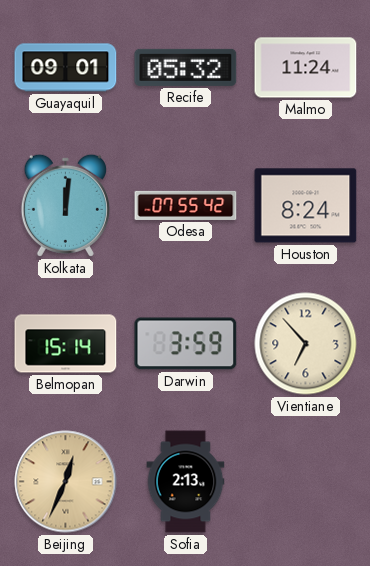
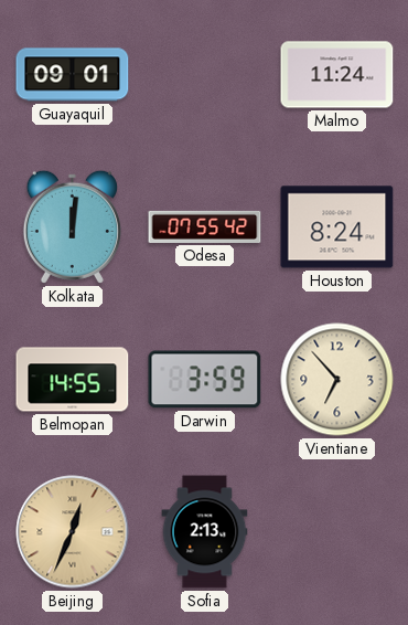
Recife: 05:32 -> none
Belmopan: 15:14 -> 14:55
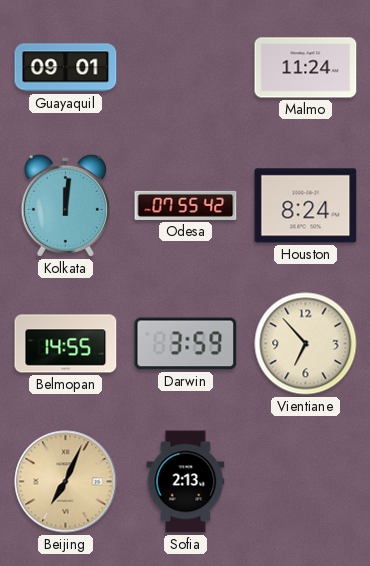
Beijing: 12:34 -> 7:04
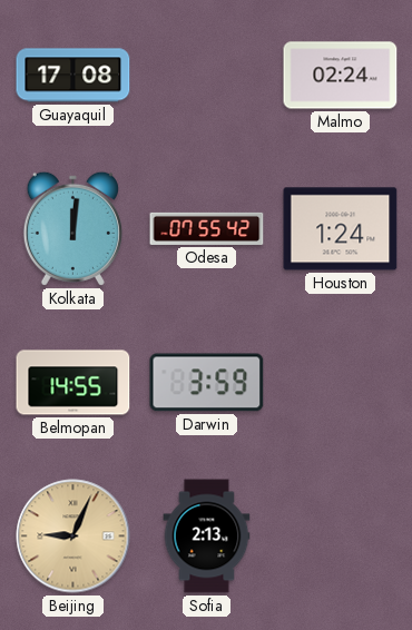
Guayaquil: 09:01 -> 17:08
Malmo: 11:24 -> 02:24
Houston: 8:24 -> 1:24
Vientiane: 6:53 -> none
Beijing: 7:04 -> 9:04
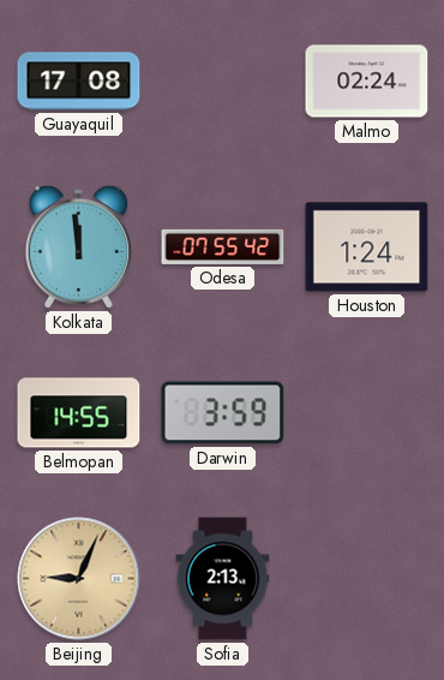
Kolkata: 12:01 -> 11:59
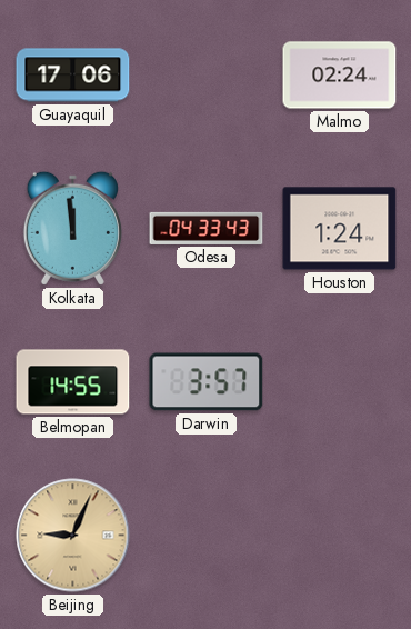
Guayaquil: 17:08 -> 17:06
Odesa: 07:55 -> 04:33
Darwin: 3:59 -> 3:57
Sofia: 2:13 -> none
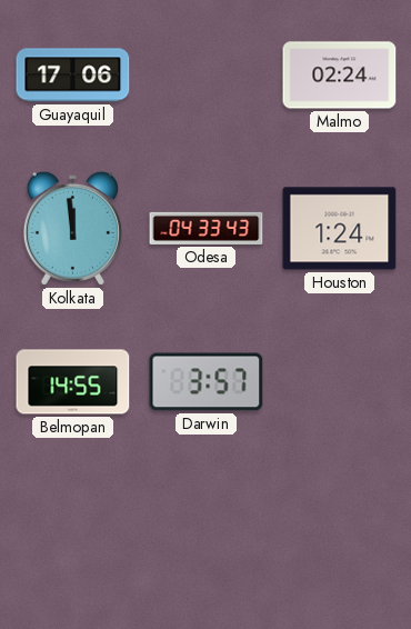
Beijing: 9:04 -> none
